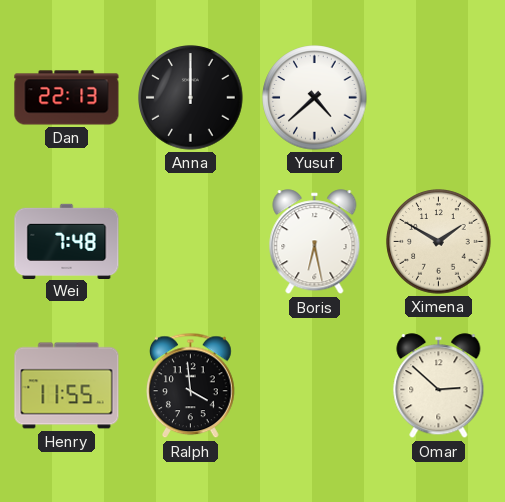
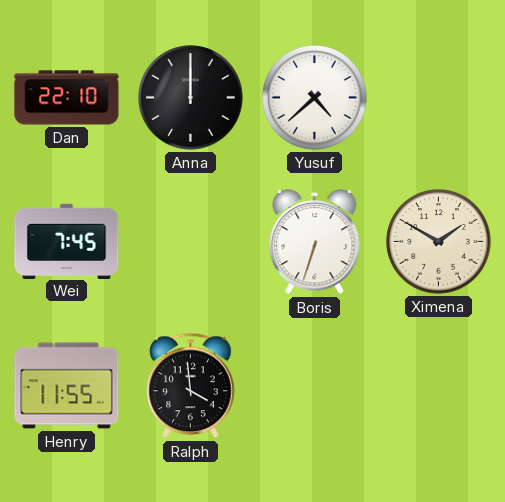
Dan: 22:13 -> 22:10
Wei: 7:48 -> 7:45
Boris: 6:28 -> 6:33
Omar: 2:52 -> none
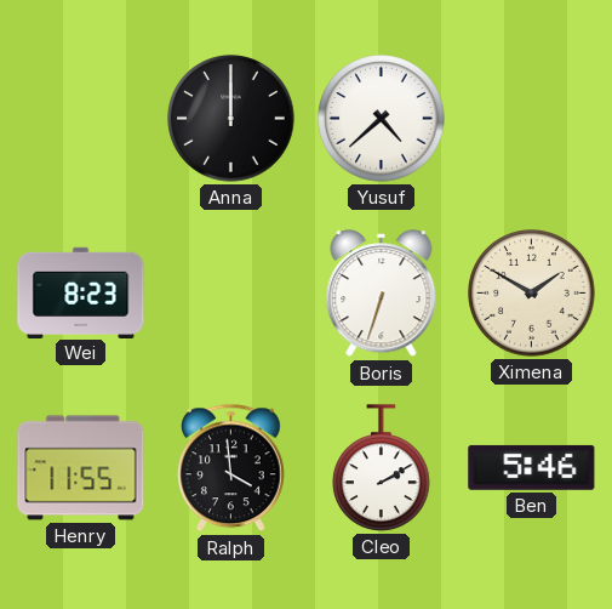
Dan: 22:10 -> none
Wei: 7:45 -> 8:23
Cleo: none -> 2:10
Ben: none -> 5:46
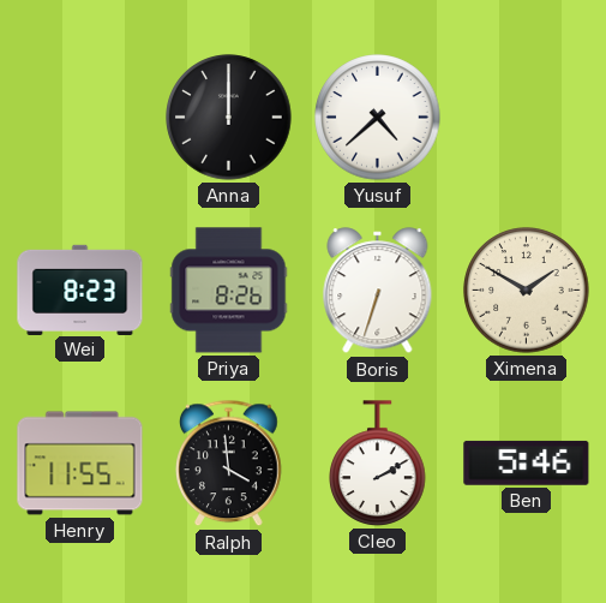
Priya: none -> 8:26
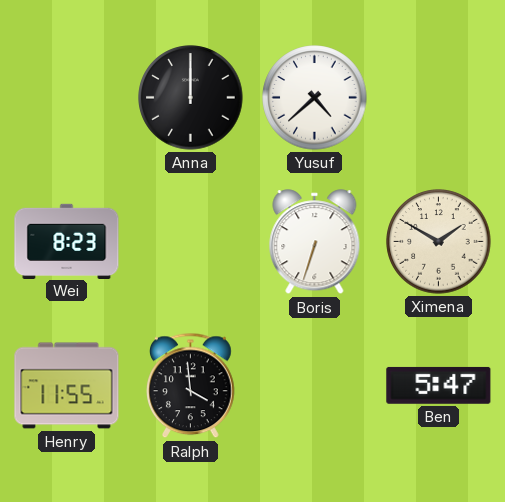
Priya: 8:26 -> none
Cleo: 2:10 -> none
Ben: 5:46 -> 5:47
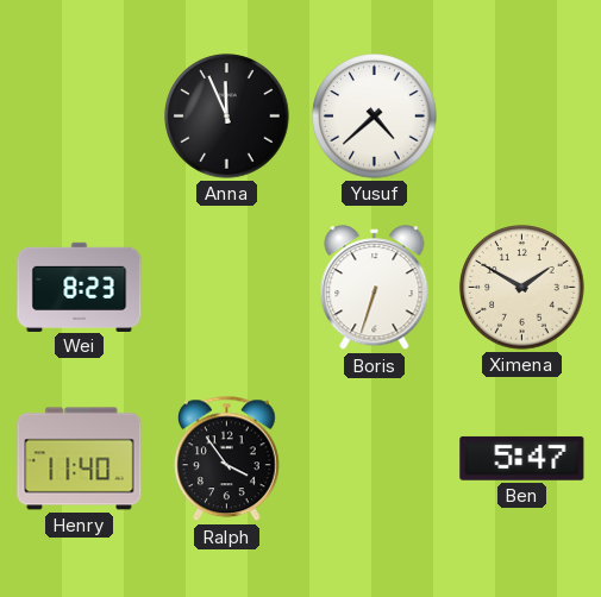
Anna: 12:00 -> 11:56
Henry: 11:55 -> 11:40
Ralph: 3:59 -> 3:54
